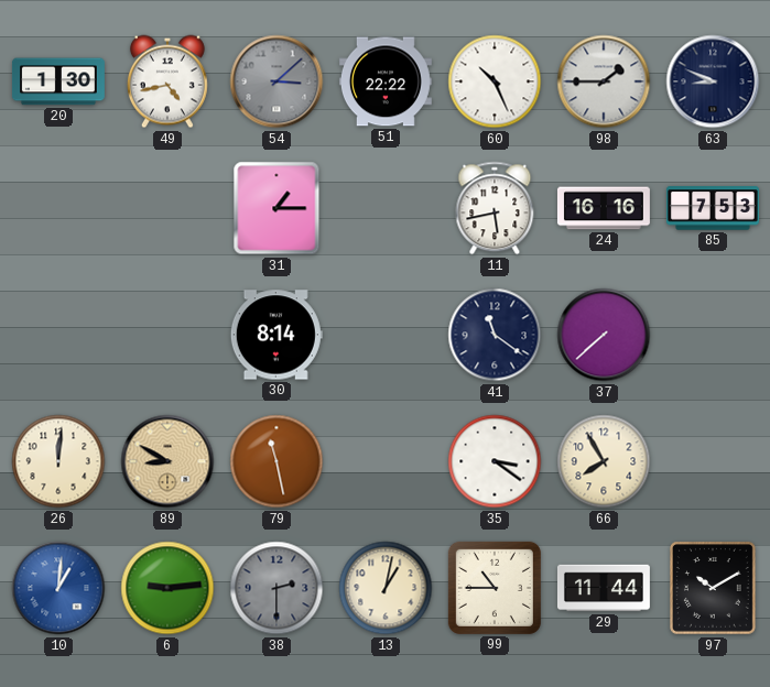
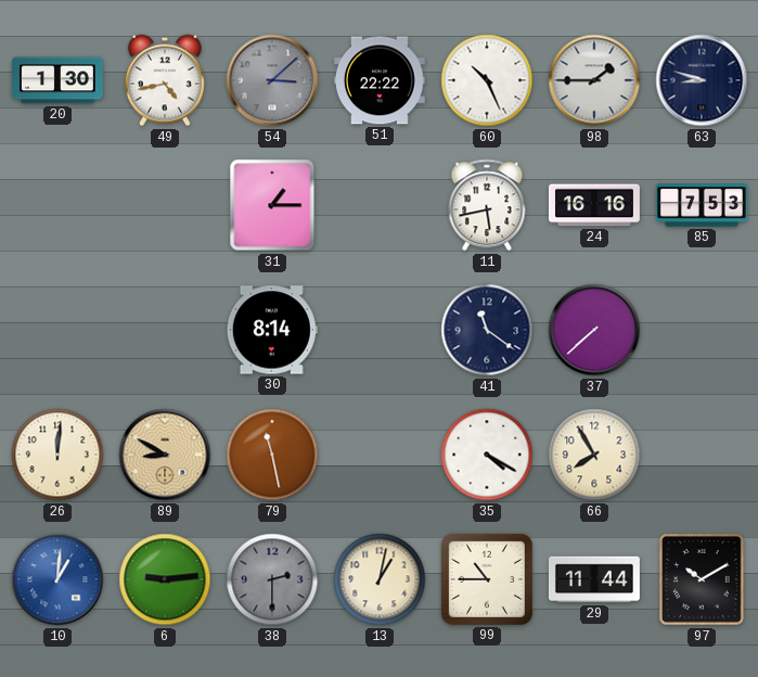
63: 8:49 -> 8:48
35: 3:21 -> 4:20
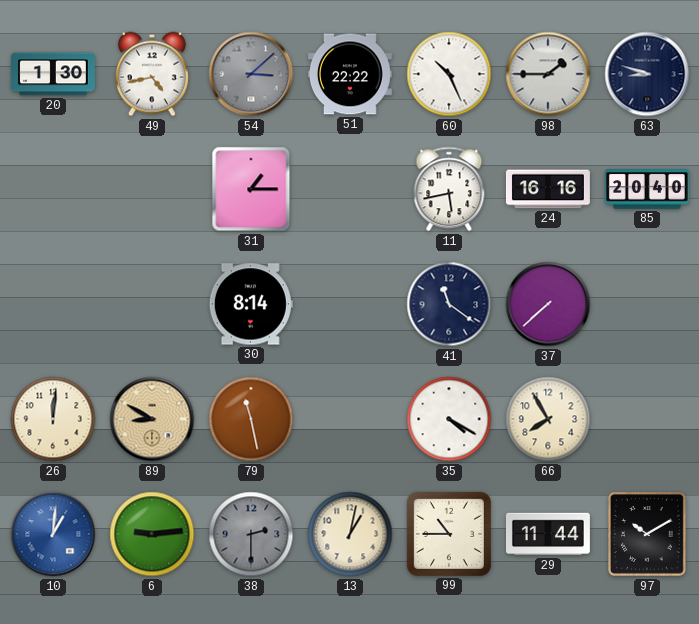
85: 7:53 -> 20:40
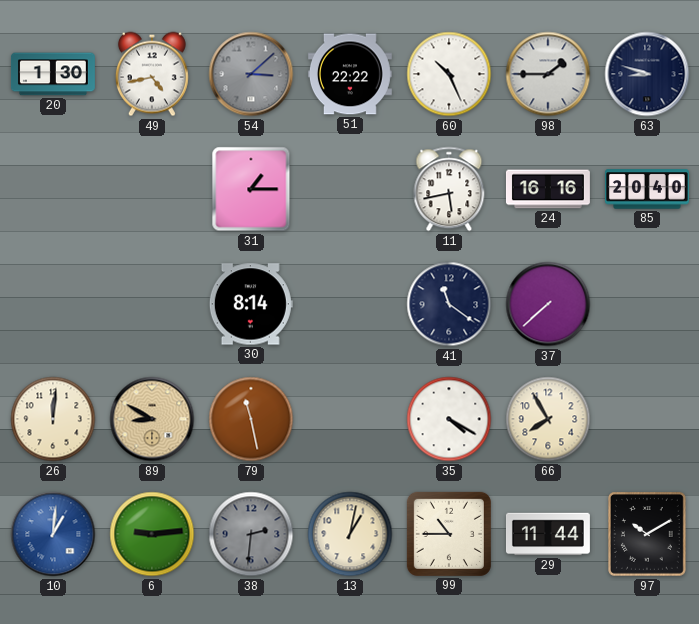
38: 2:30 -> 2:31
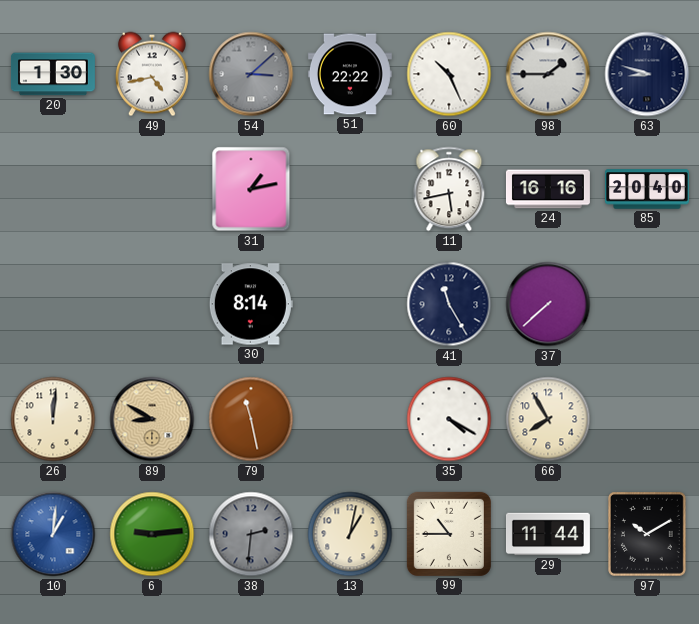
31: 1:15 -> 1:13
41: 11:21 -> 11:25
